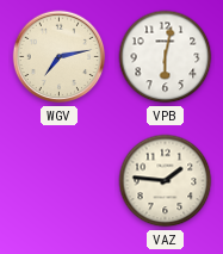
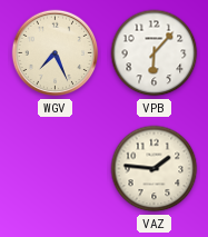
WGV: 7:13 -> 7:26
VPB: 6:02 -> 6:07
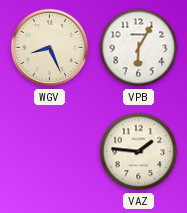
WGV: 7:26 -> 8:26
VPB: 6:07 -> 6:05
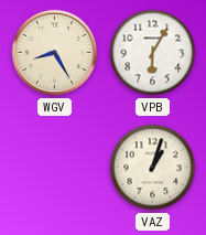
WGV: 8:26 -> 8:25
VAZ: 1:46 -> 1:03
